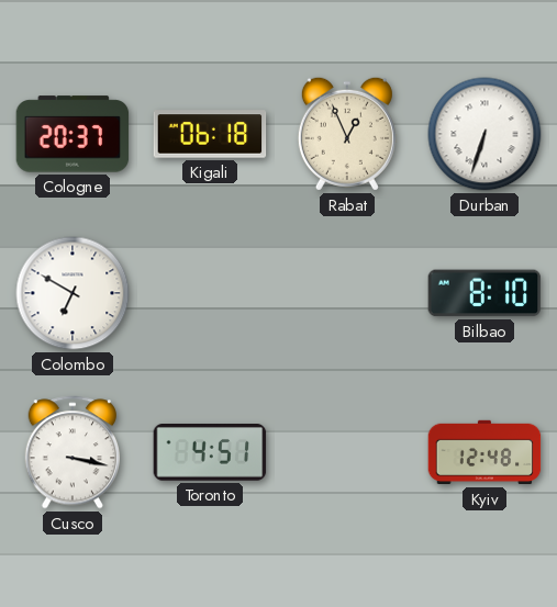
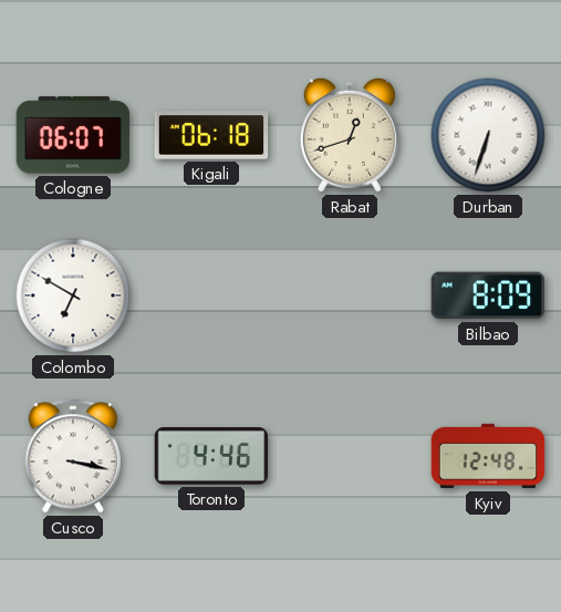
Cologne: 20:37 -> 06:07
Rabat: 12:56 -> 12:42
Bilbao: 8:10 -> 8:09
Toronto: 4:51 -> 4:46
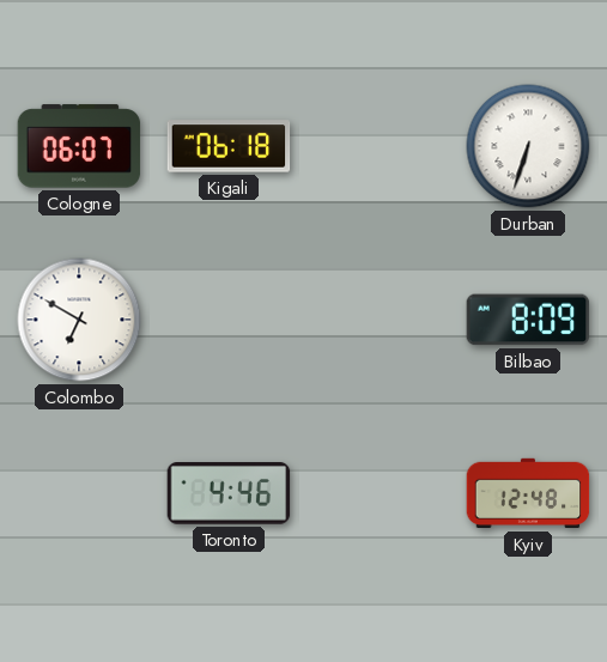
Rabat: 12:42 -> none
Cusco: 3:17 -> none
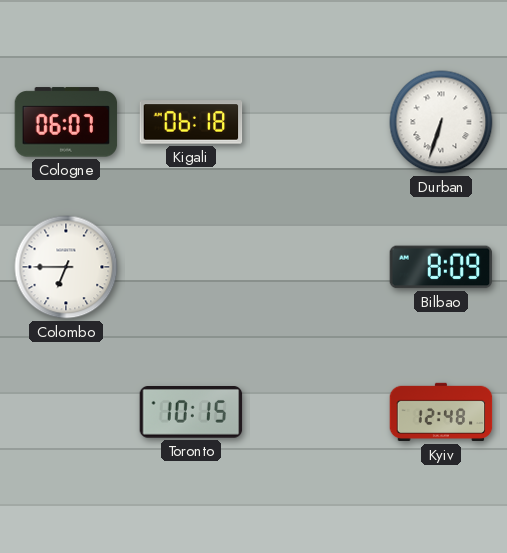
Colombo: 6:50 -> 6:45
Toronto: 4:46 -> 10:15
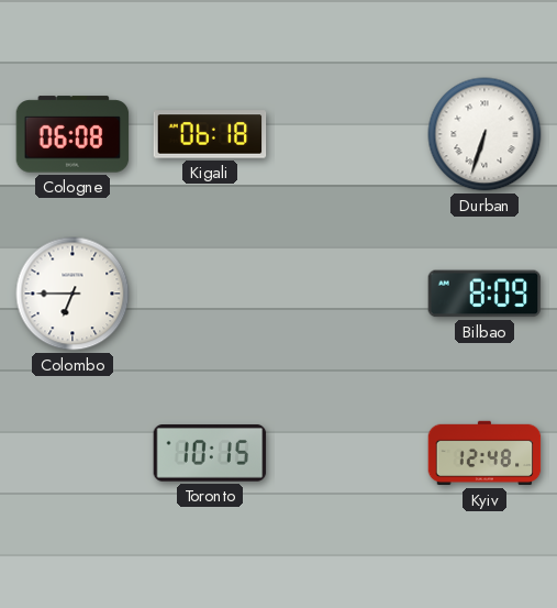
Cologne: 06:07 -> 06:08
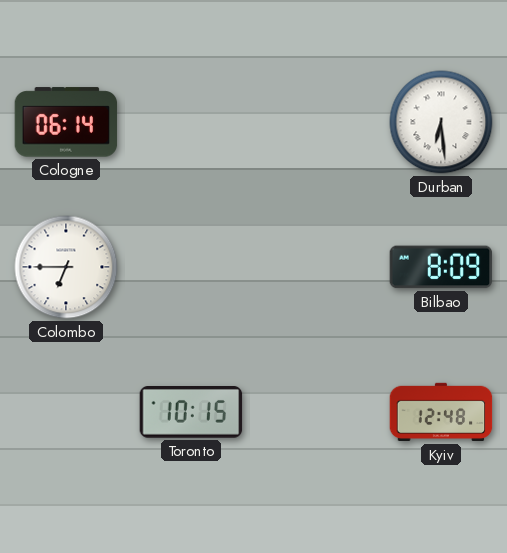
Cologne: 06:08 -> 06:14
Kigali: 06:18 -> none
Durban: 6:33 -> 6:29
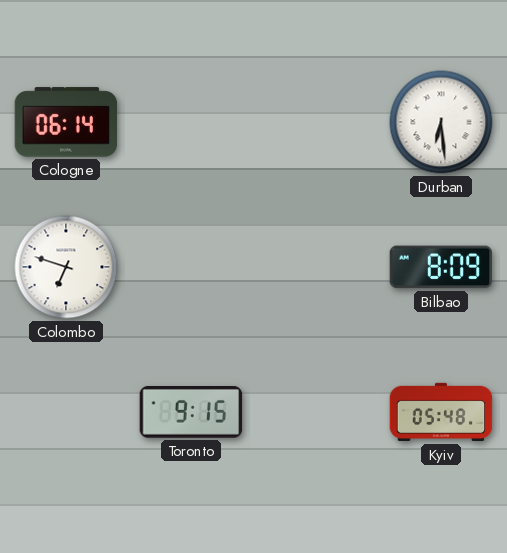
Colombo: 6:45 -> 6:48
Toronto: 10:15 -> 9:15
Kyiv: 12:48 -> 05:48
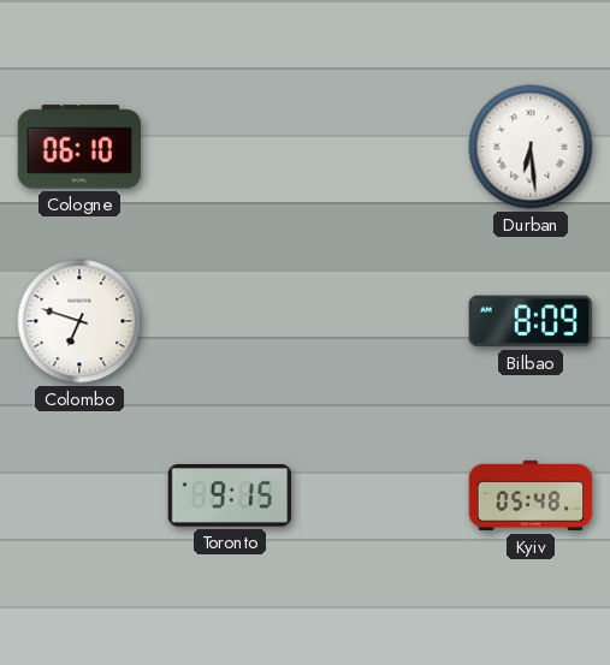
Cologne: 06:14 -> 06:10
